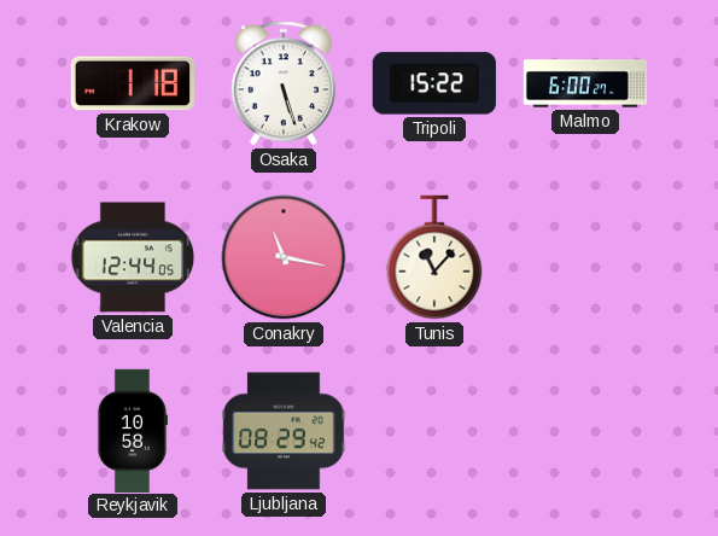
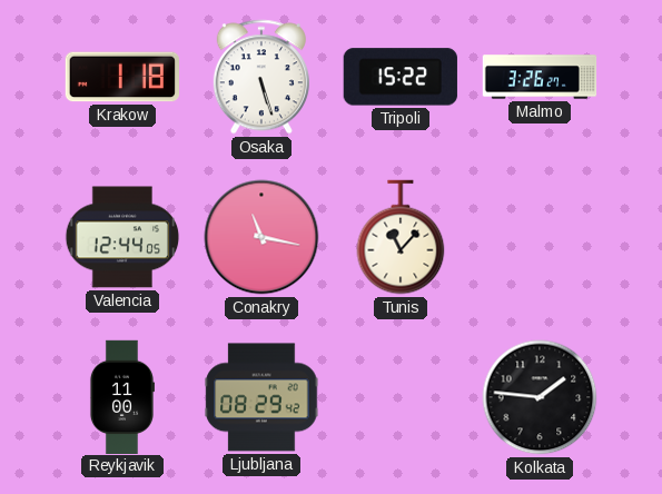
Malmo: 6:00 -> 3:26
Reykjavik: 10:58 -> 11:00
Kolkata: none -> 1:46
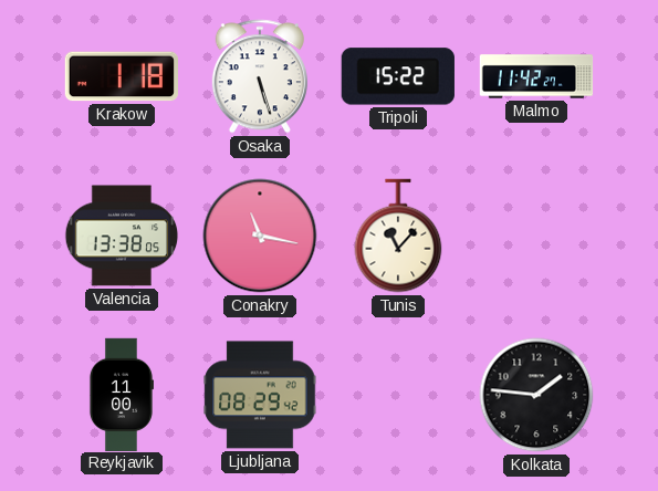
Malmo: 3:26 -> 11:42
Valencia: 12:44 -> 13:38
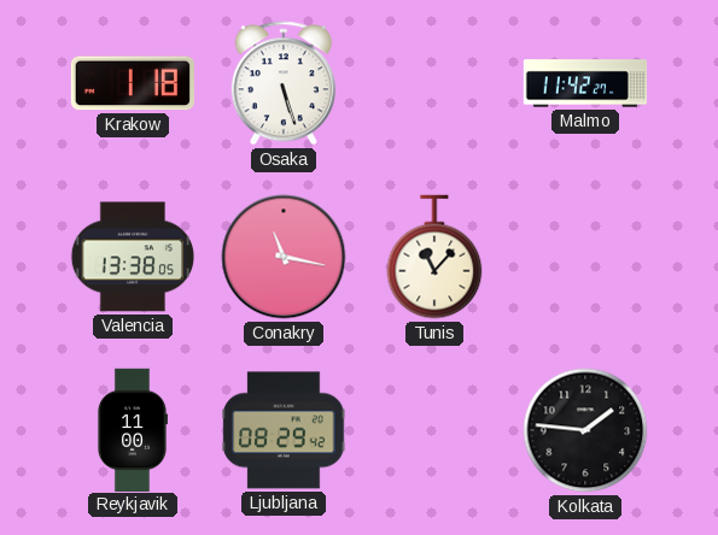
Tripoli: 15:22 -> none
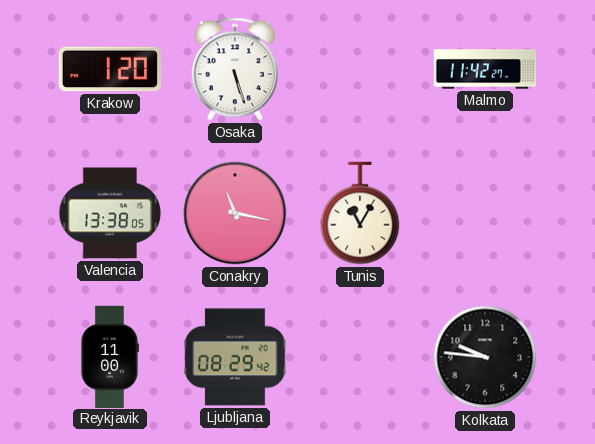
Krakow: 1:18 -> 1:20
Tunis: 11:07 -> 11:05
Kolkata: 1:46 -> 9:46
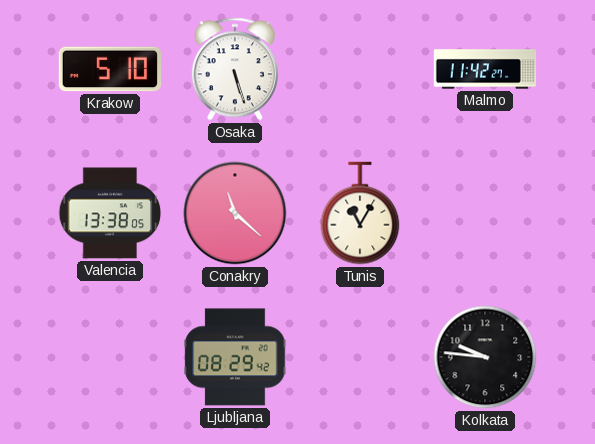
Krakow: 1:20 -> 5:10
Conakry: 11:17 -> 11:22
Reykjavik: 11:00 -> none
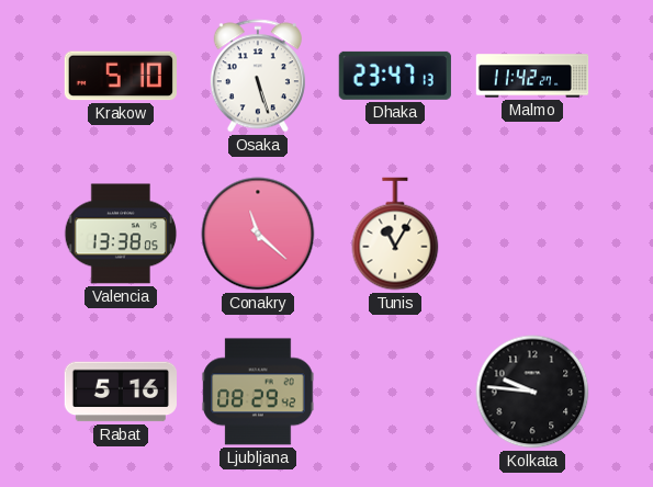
Dhaka: none -> 23:47
Rabat: none -> 5:16
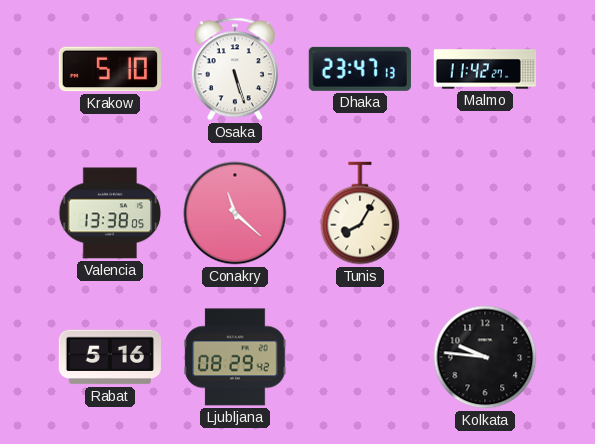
Tunis: 11:05 -> 8:05
